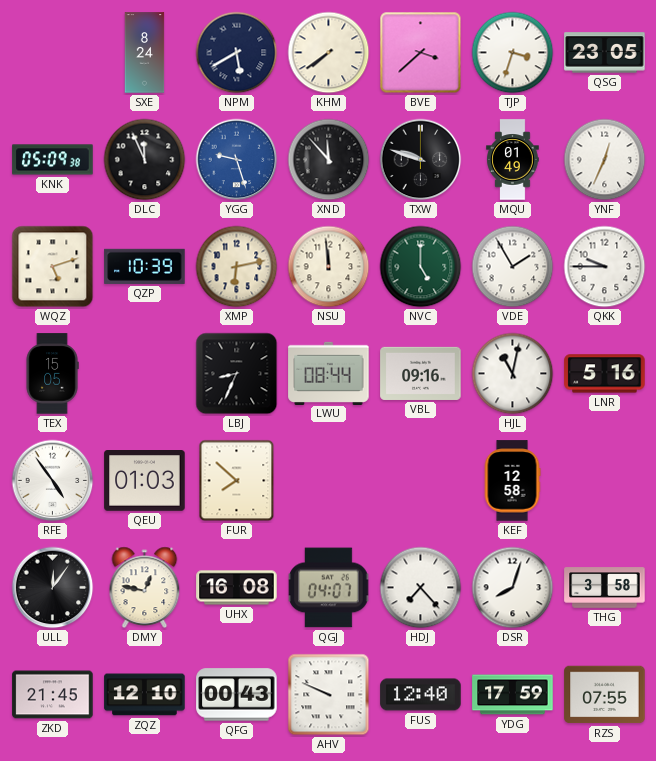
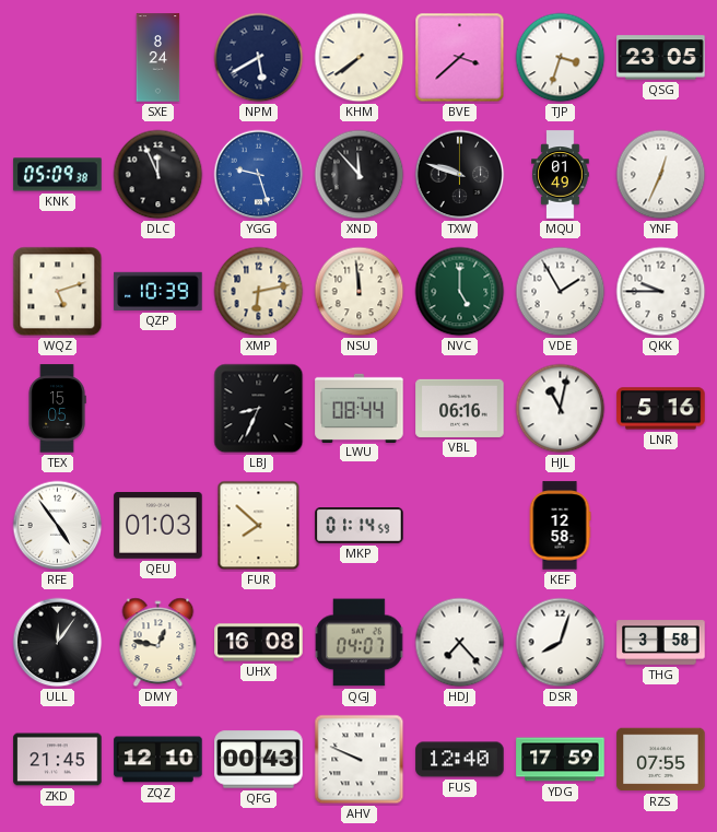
VBL: 09:16 -> 06:16
MKP: none -> 01:14
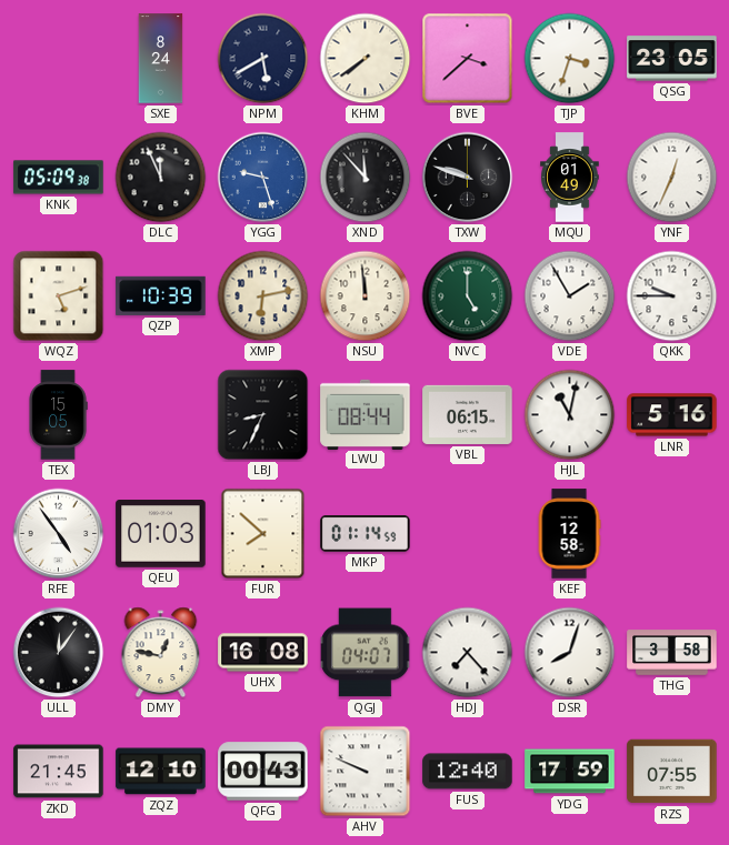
VBL: 06:16 -> 06:15
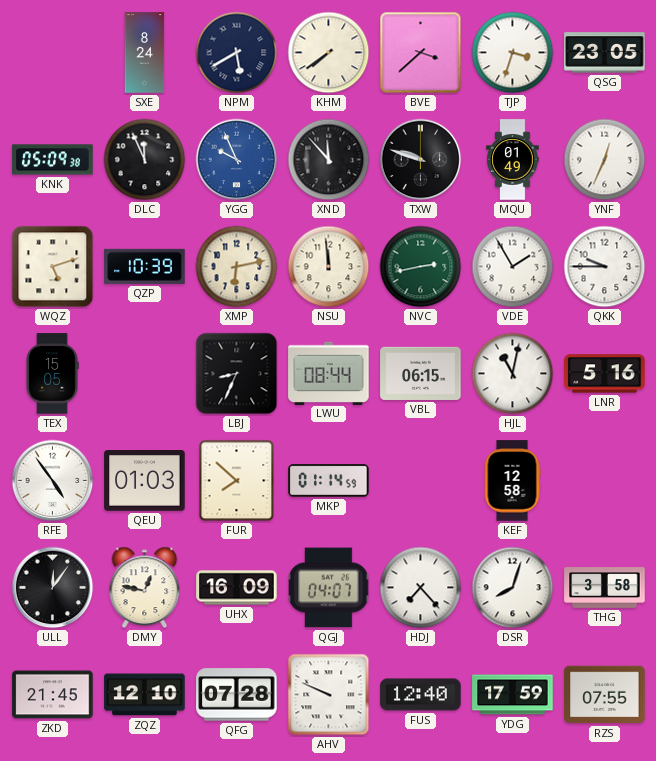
YGG: 9:27 -> 9:56
NVC: 5:00 -> 2:43
UHX: 16:08 -> 16:09
QFG: 00:43 -> 07:28
